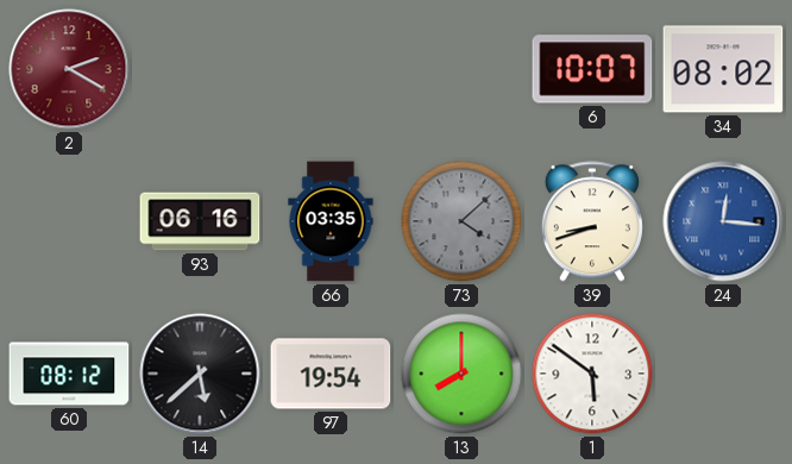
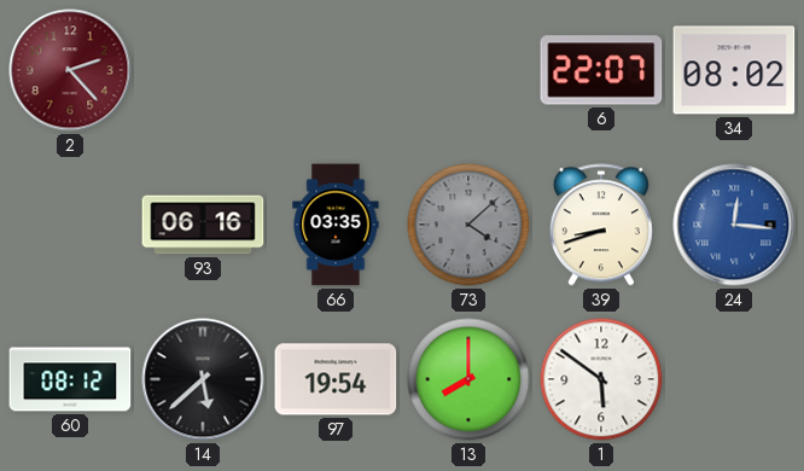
2: 2:20 -> 2:23
6: 10:07 -> 22:07
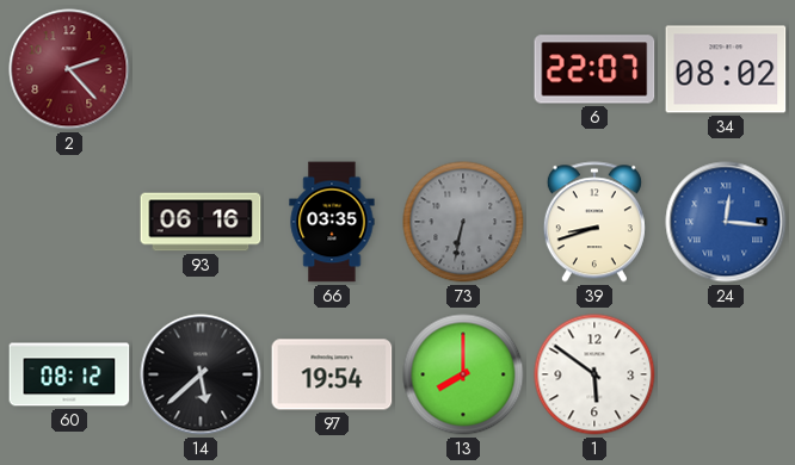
73: 4:08 -> 6:32
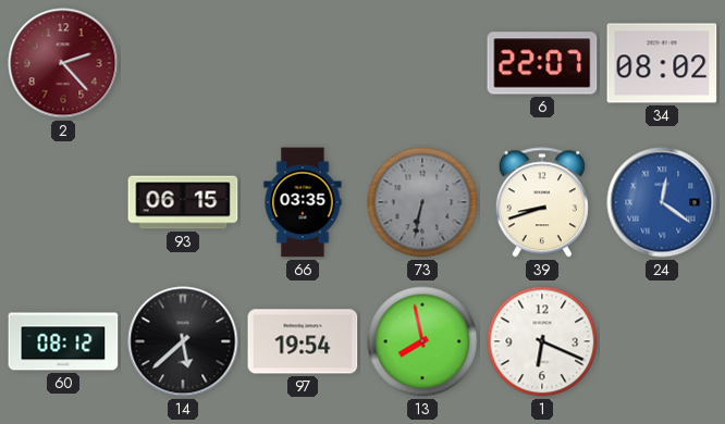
93: 06:16 -> 06:15
24: 12:16 -> 12:21
13: 8:00 -> 7:58
1: 5:51 -> 6:19
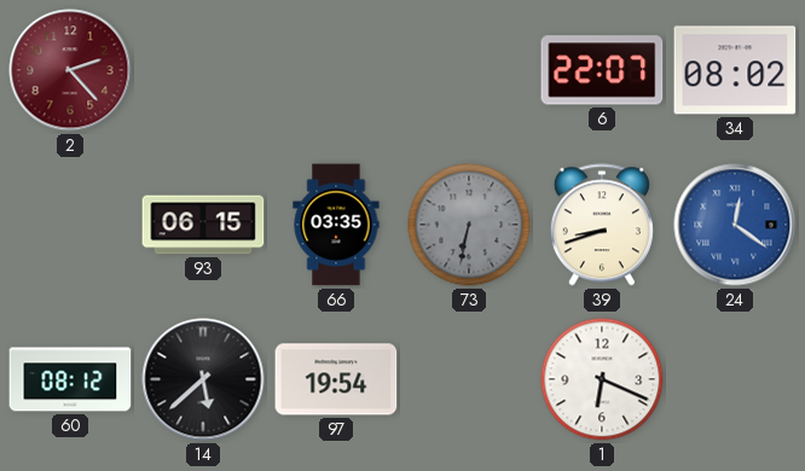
13: 7:58 -> none
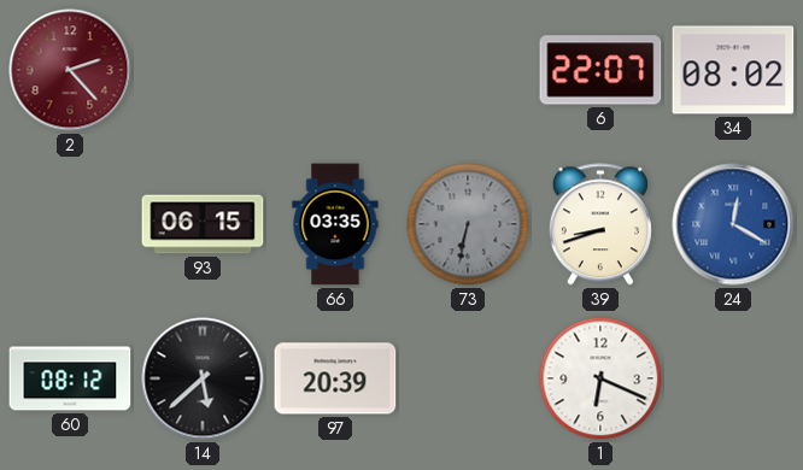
24: 12:21 -> 12:20
97: 19:54 -> 20:39
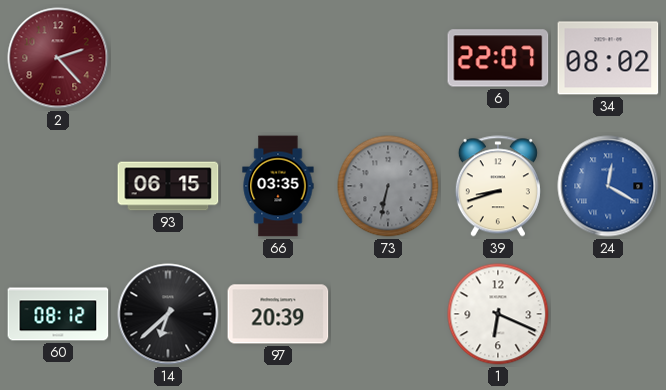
14: 5:38 -> 6:38
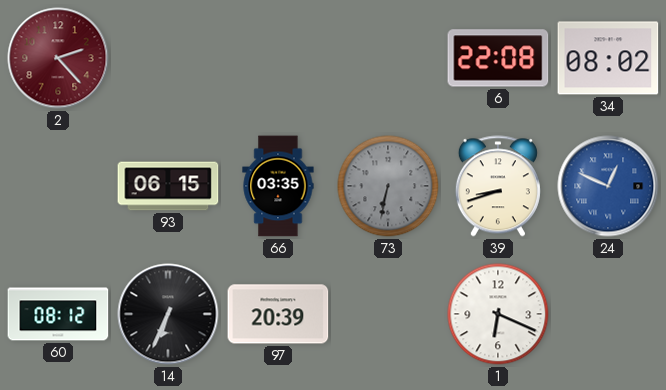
6: 22:07 -> 22:08
24: 12:20 -> 12:49
14: 6:38 -> 6:34
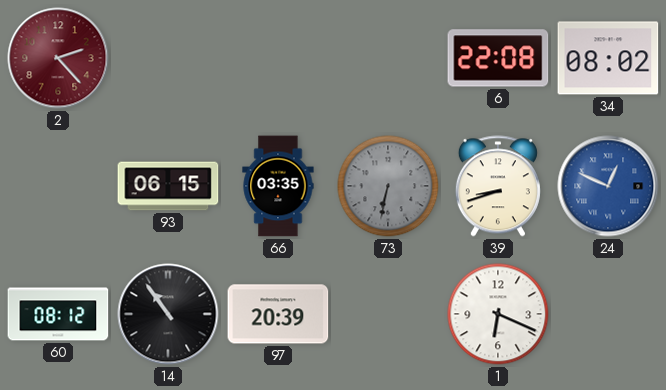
14: 6:34 -> 10:54
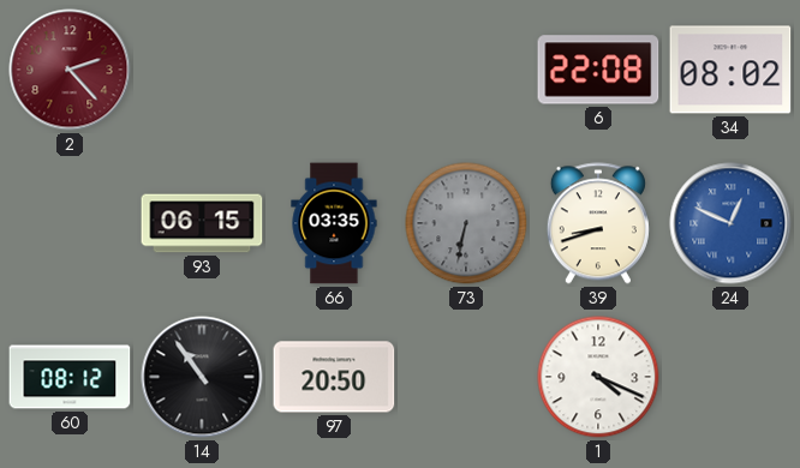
97: 20:39 -> 20:50
1: 6:19 -> 4:19
